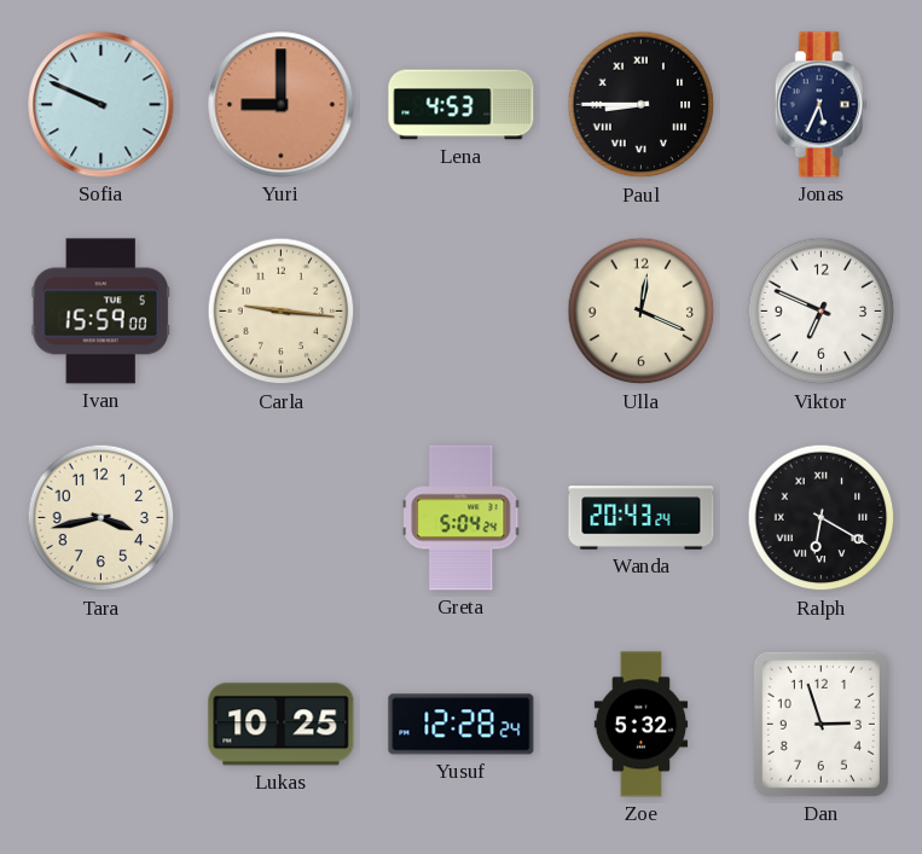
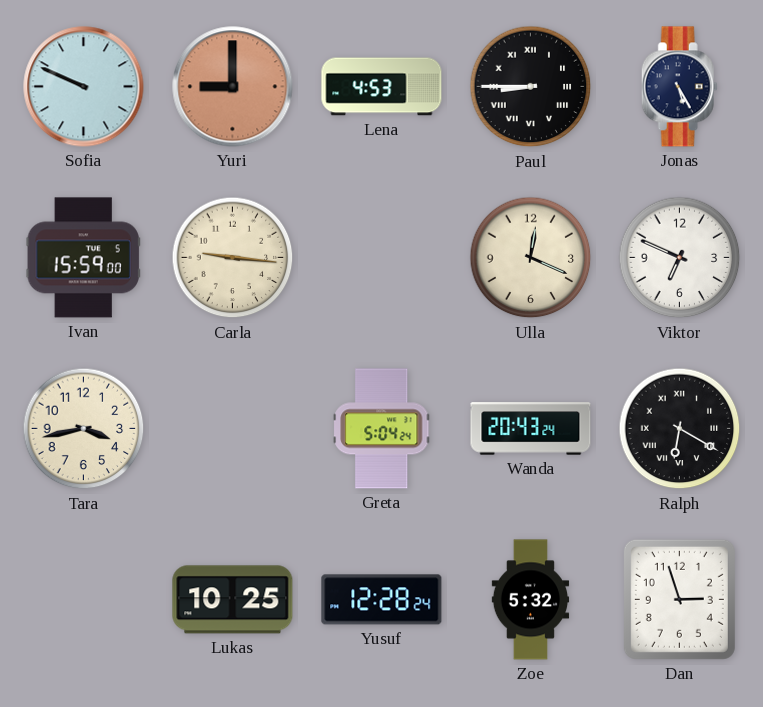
Jonas: 5:34 -> 5:25
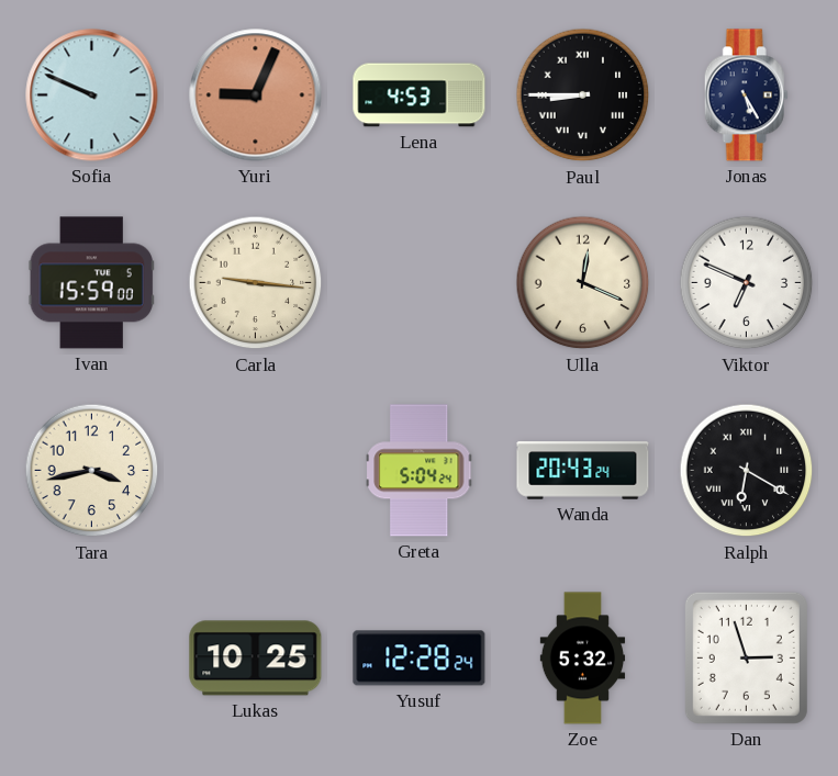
Yuri: 9:00 -> 9:04
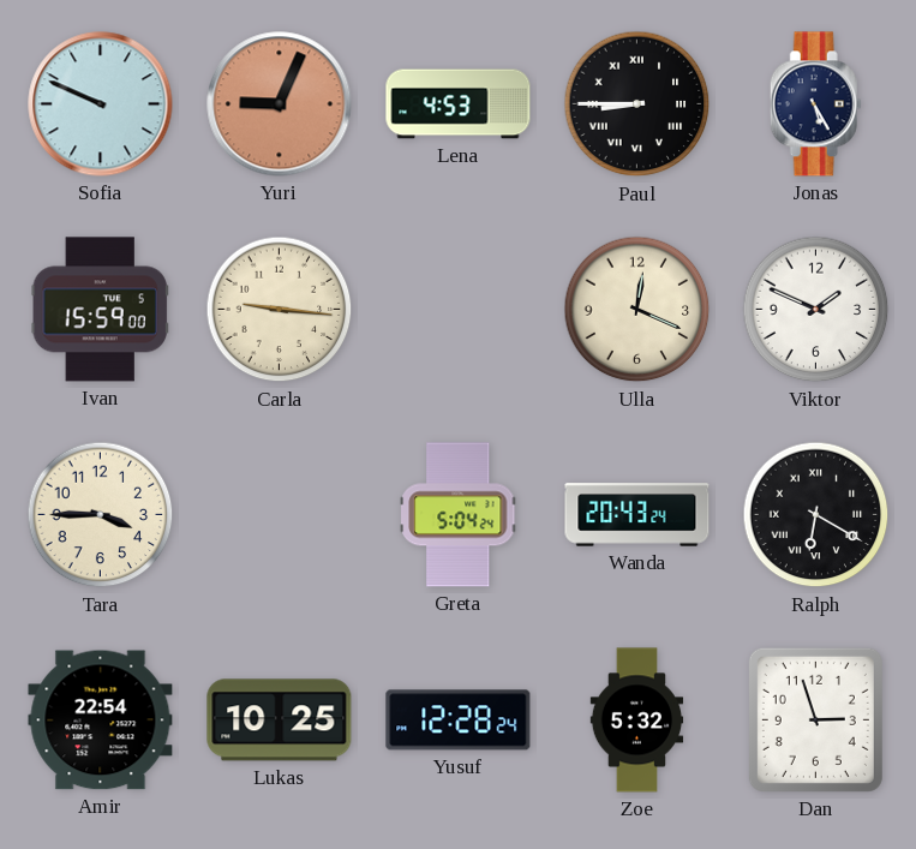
Viktor: 6:49 -> 1:49
Tara: 3:43 -> 3:45
Amir: none -> 22:54
